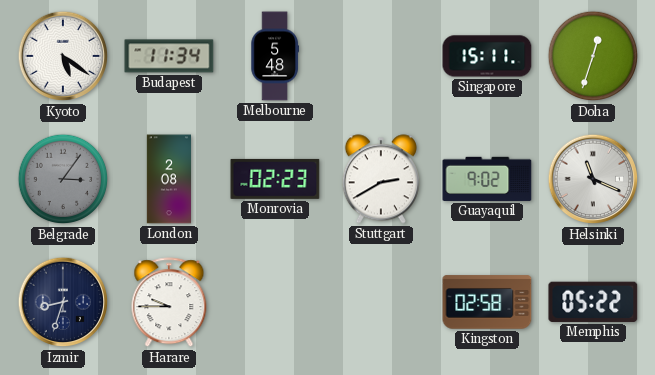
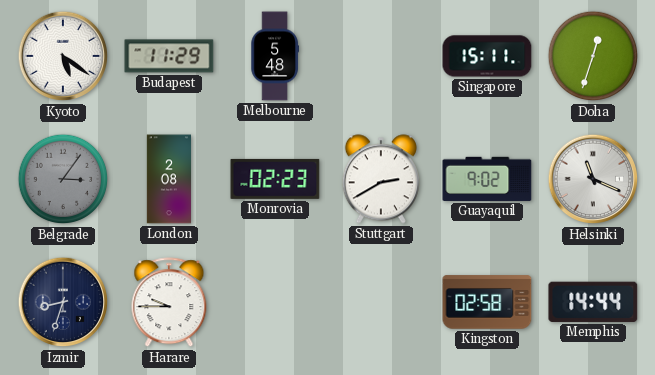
Budapest: 11:34 -> 11:29
Memphis: 05:22 -> 14:44
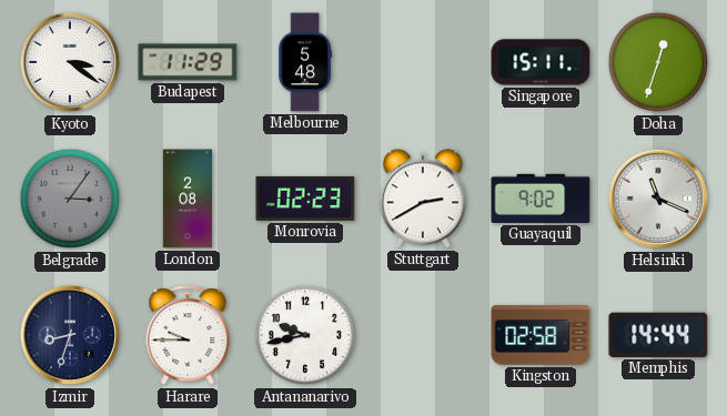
Kyoto: 5:21 -> 3:21
Antananarivo: none -> 9:43
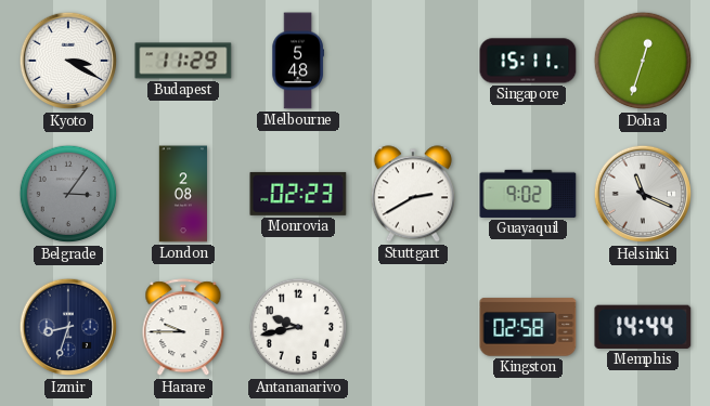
Kyoto: 3:21 -> 3:20
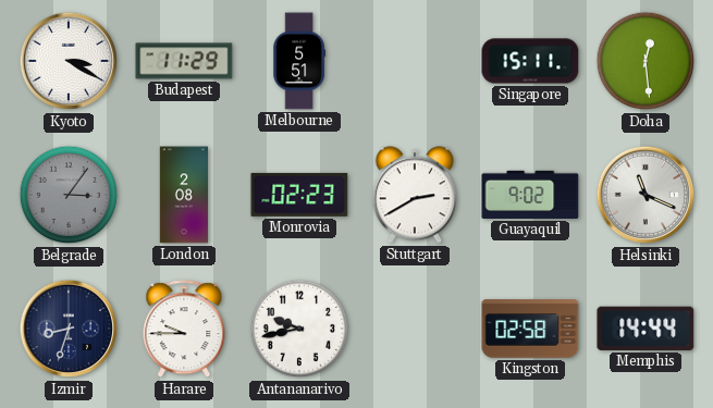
Melbourne: 5:48 -> 5:51
Doha: 12:33 -> 12:29
